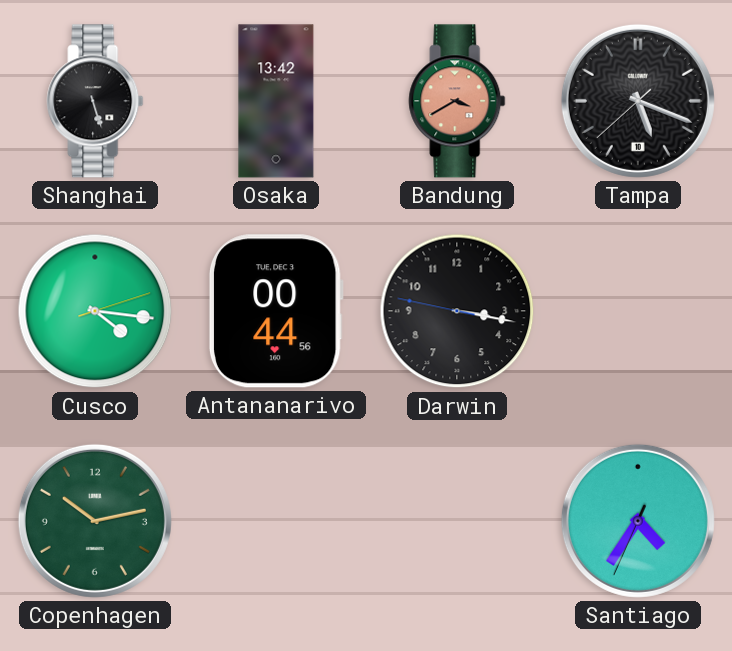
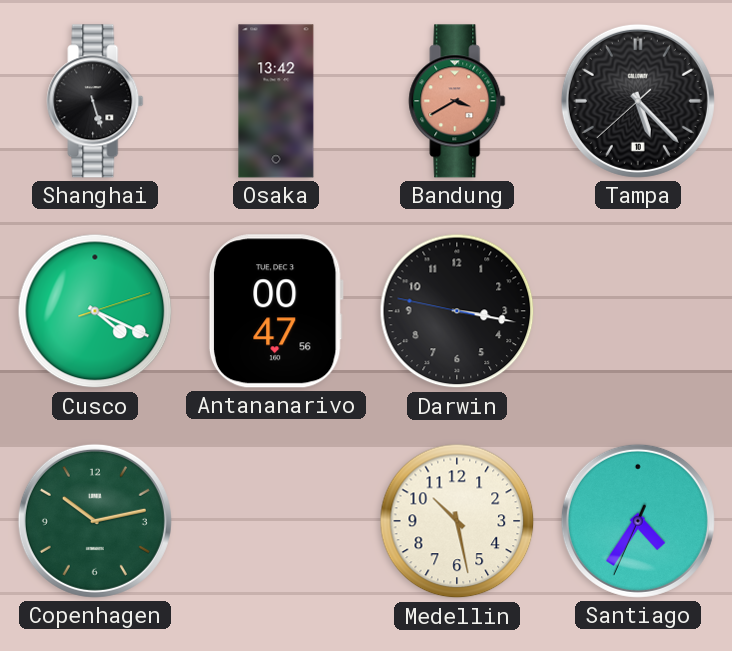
Tampa: 5:18 -> 5:22
Cusco: 4:16 -> 4:19
Antananarivo: 00:44 -> 00:47
Medellin: none -> 10:28
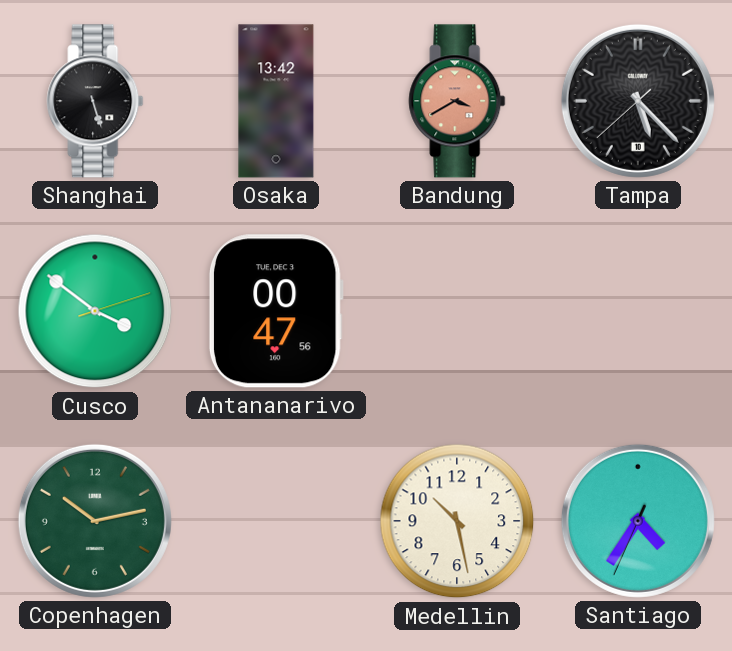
Cusco: 4:19 -> 3:51
Darwin: 3:16 -> none
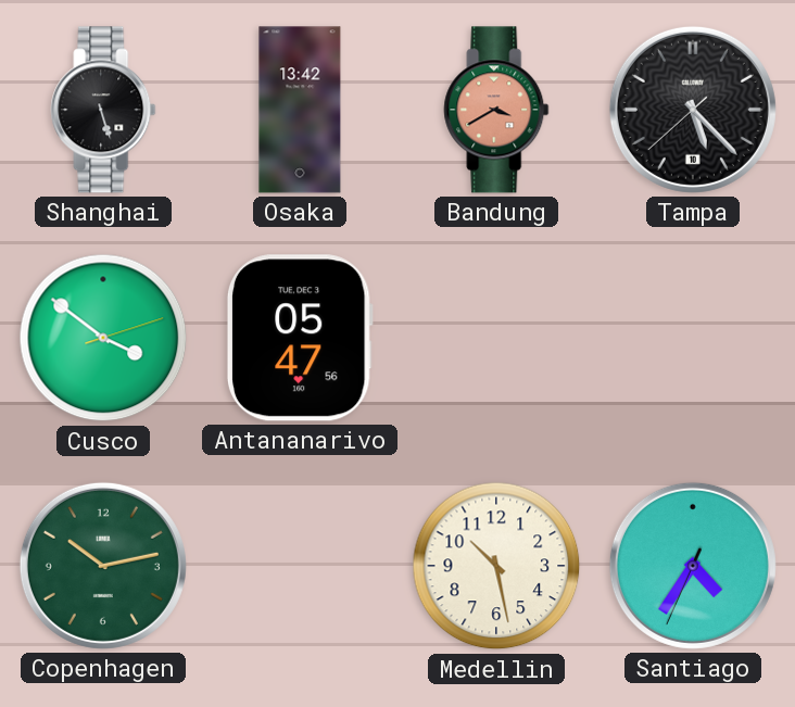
Antananarivo: 00:47 -> 05:47
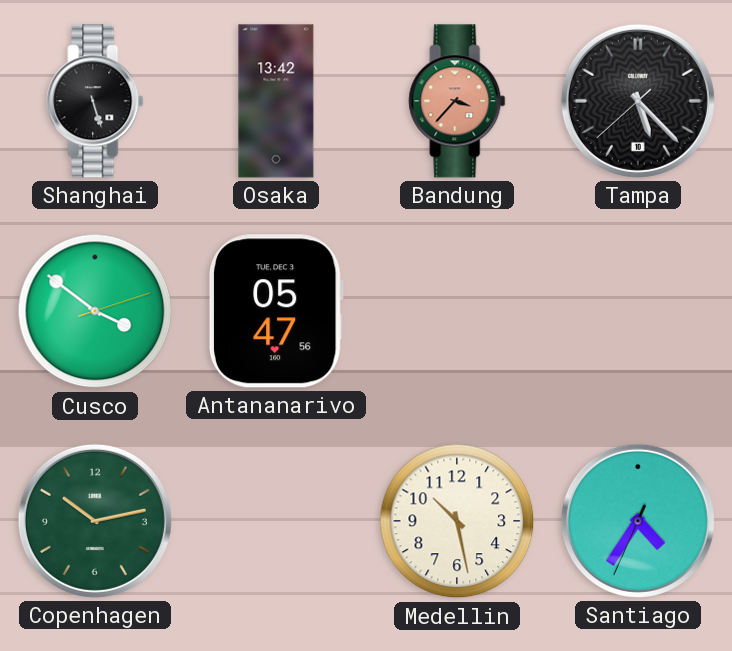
Bandung: 3:40 -> 3:37
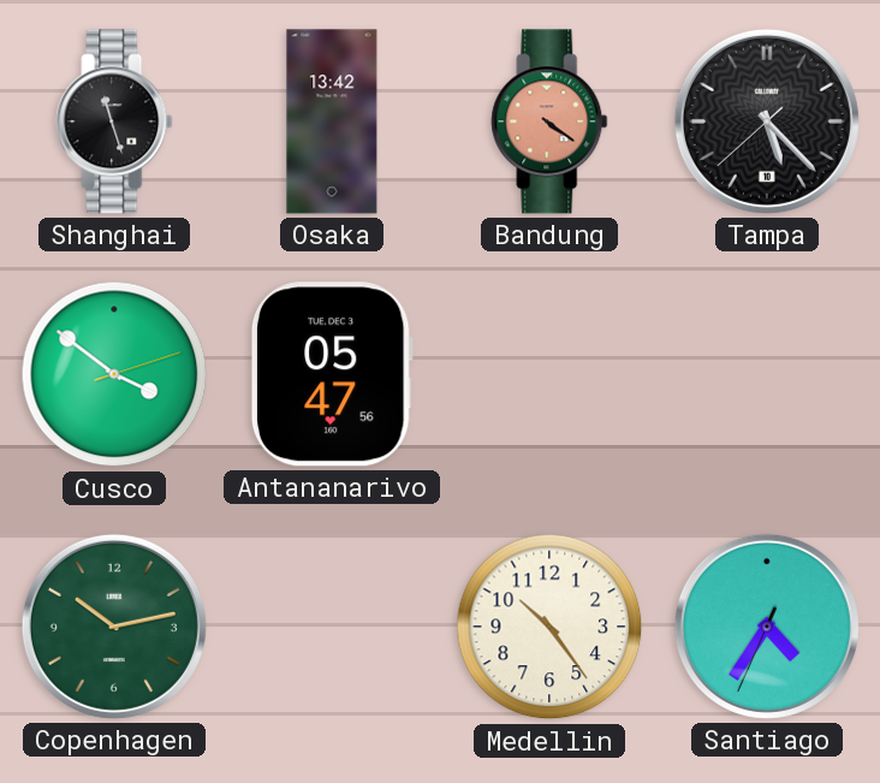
Shanghai: 5:27 -> 11:27
Bandung: 3:37 -> 4:21
Medellin: 10:28 -> 10:24
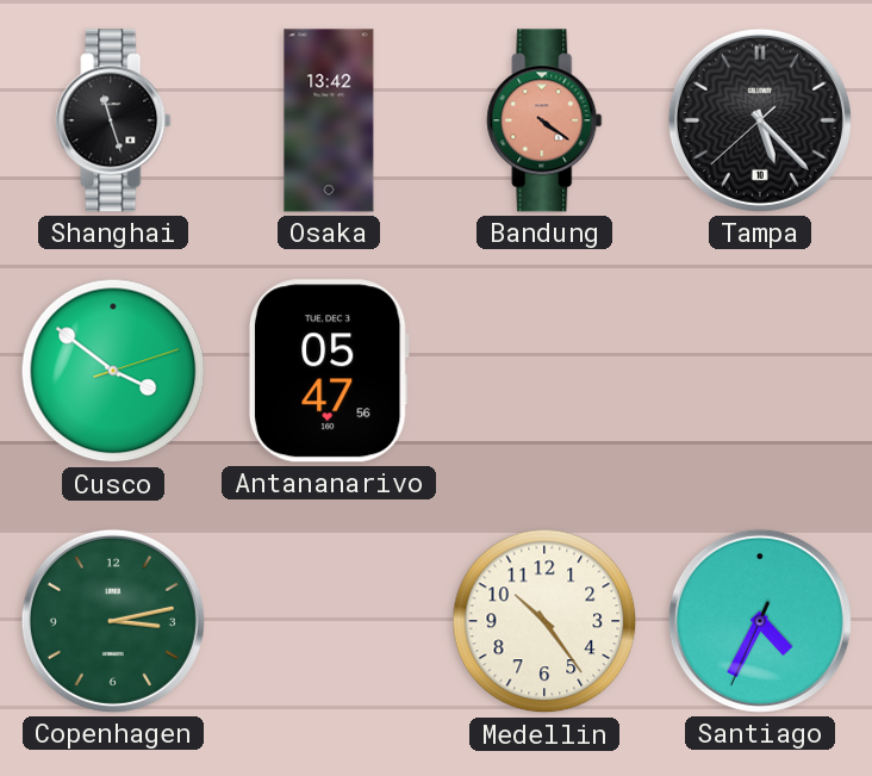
Copenhagen: 10:13 -> 3:13
Santiago: 4:35 -> 4:34
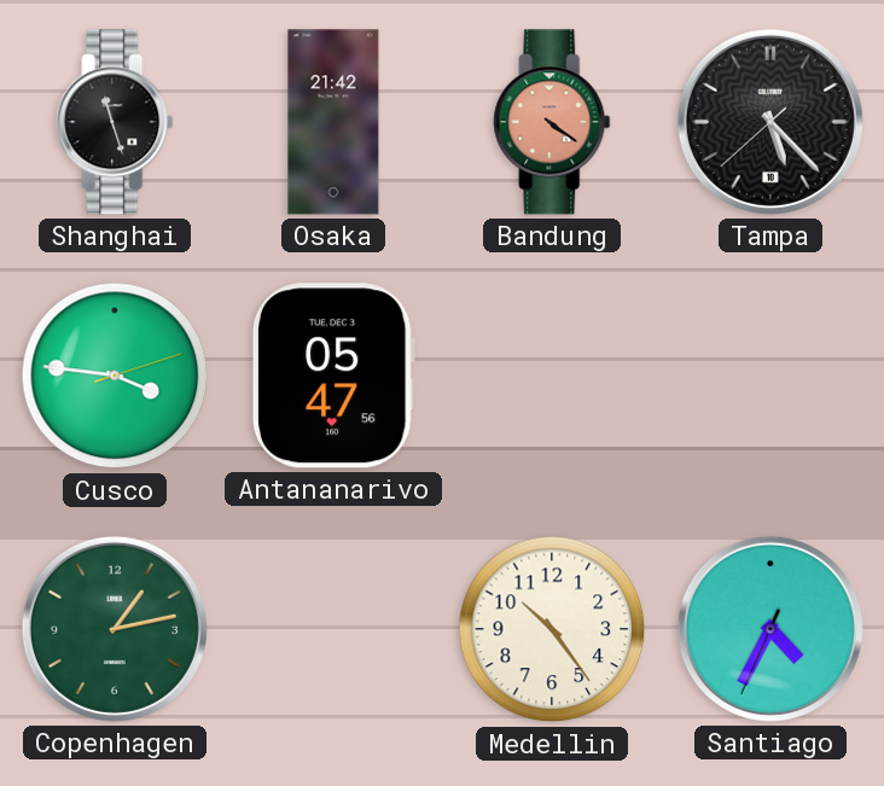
Osaka: 13:42 -> 21:42
Cusco: 3:51 -> 3:46
Copenhagen: 3:13 -> 1:13
